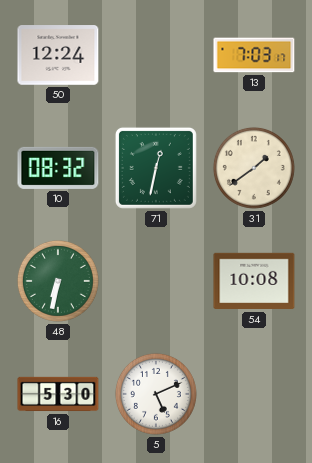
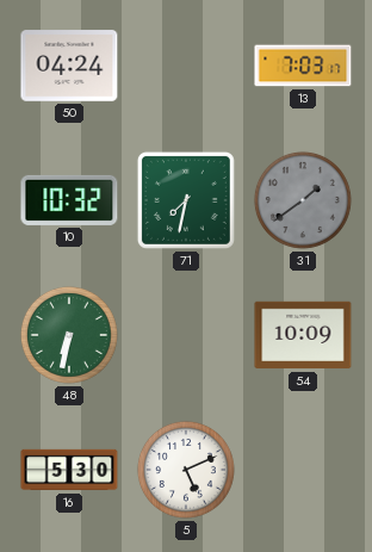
50: 12:24 -> 04:24
10: 08:32 -> 10:32
71: 12:32 -> 7:32
31 dial: cream -> grey
54: 10:08 -> 10:09
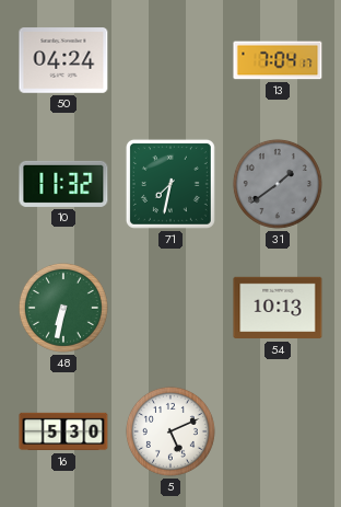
13: 7:03 -> 7:04
10: 10:32 -> 11:32
54: 10:09 -> 10:13
